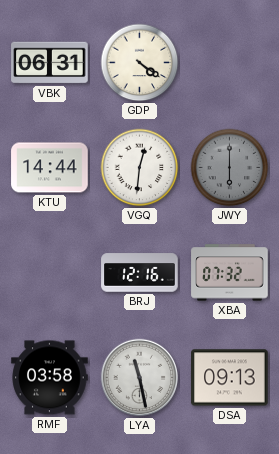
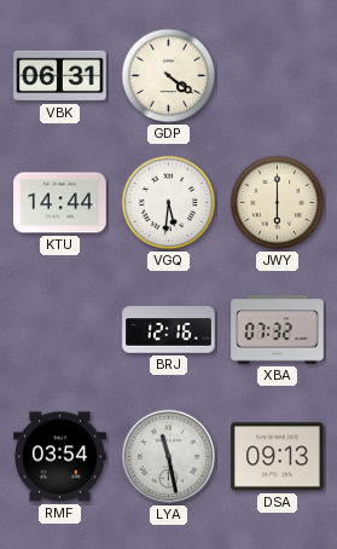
VGQ: 12:31 -> 5:31
JWY dial: grey -> cream
RMF: 03:58 -> 03:54
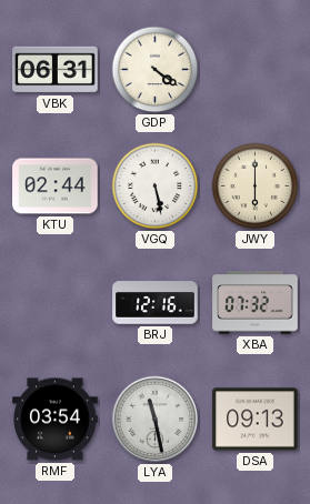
KTU: 14:44 -> 02:44
VGQ: 5:31 -> 5:28
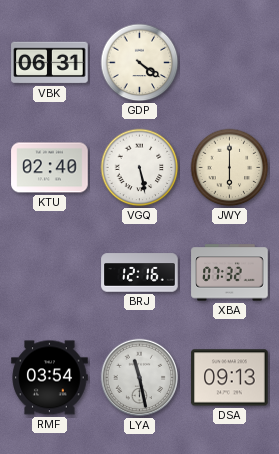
KTU: 02:44 -> 02:40
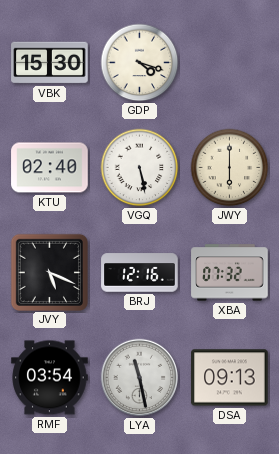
VBK: 06:31 -> 15:30
GDP: 4:21 -> 4:18
JVY: none -> 5:19
